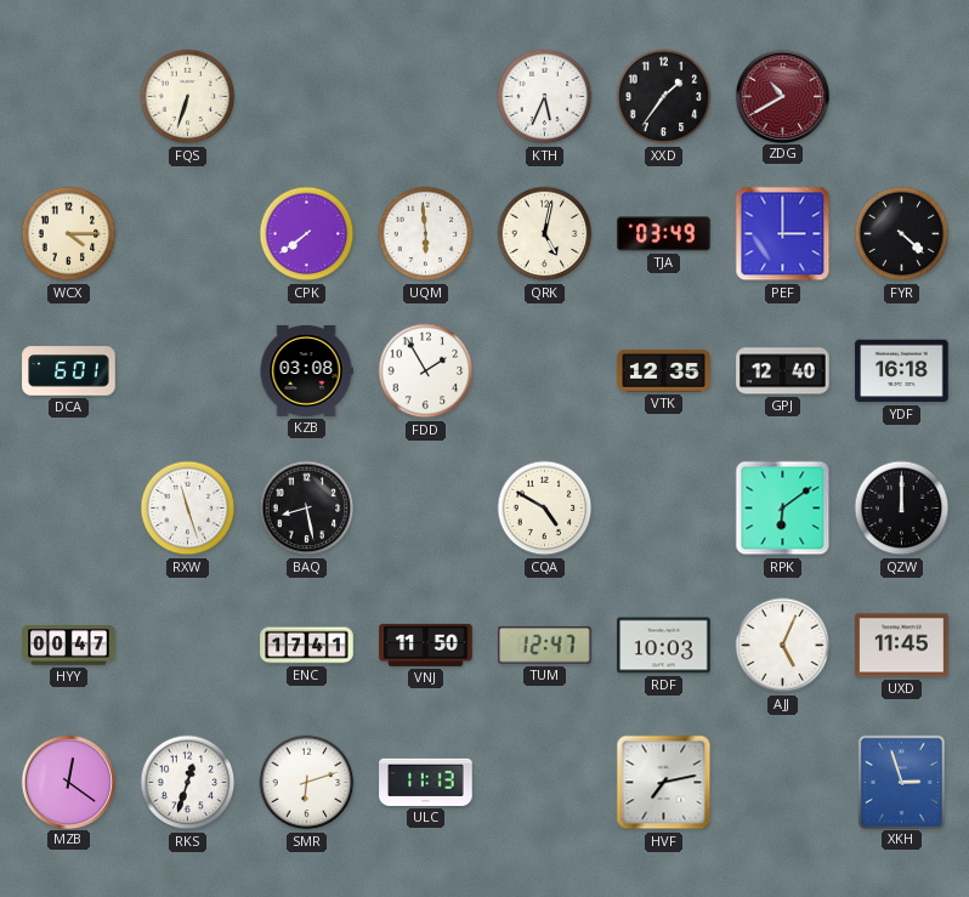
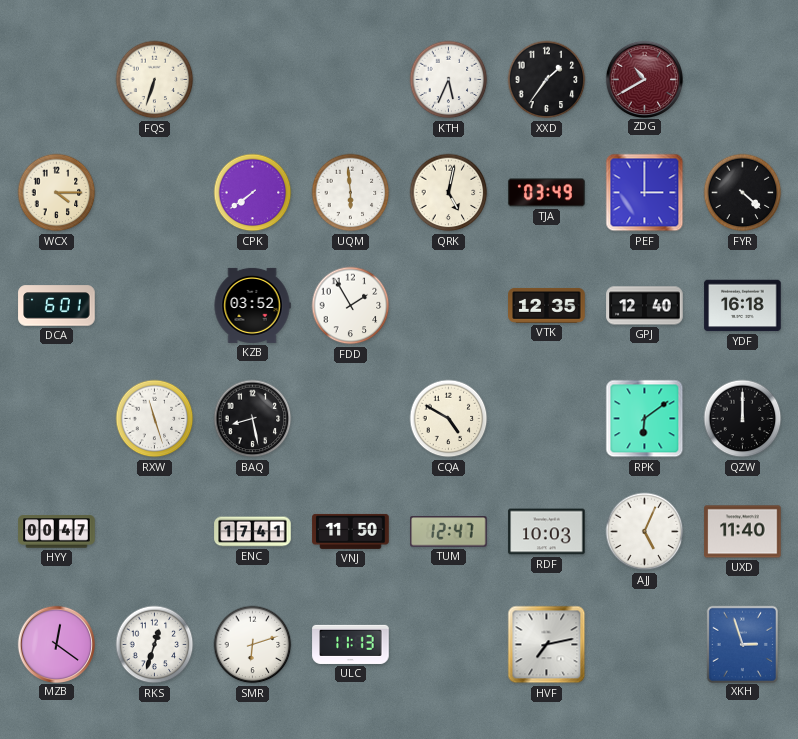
KZB: 03:08 -> 03:52
UXD: 11:45 -> 11:40
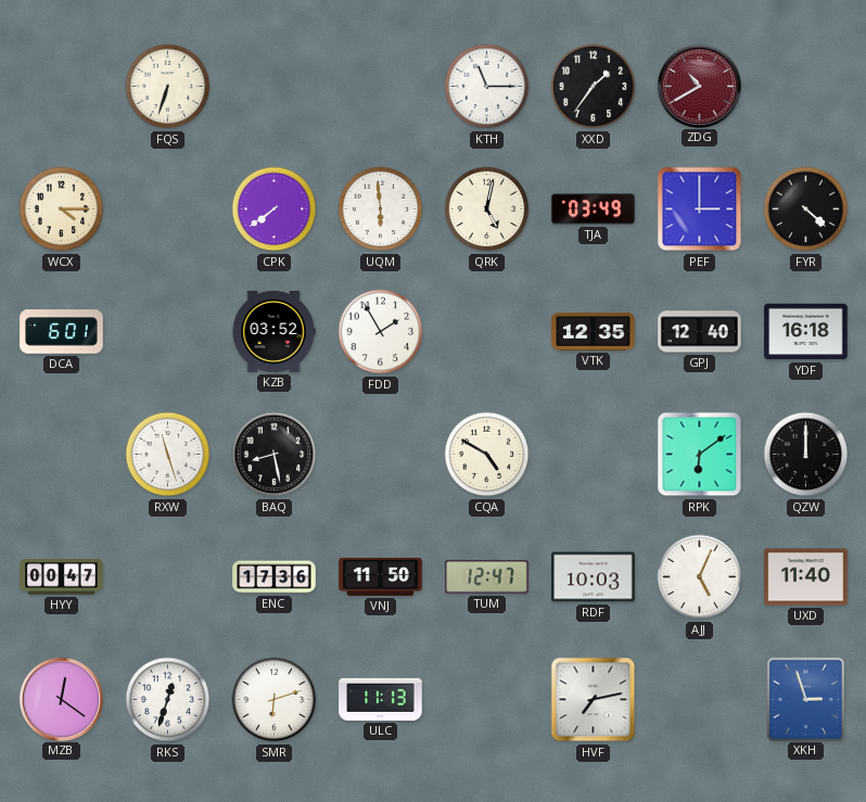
KTH: 5:34 -> 11:15
ENC: 17:41 -> 17:36
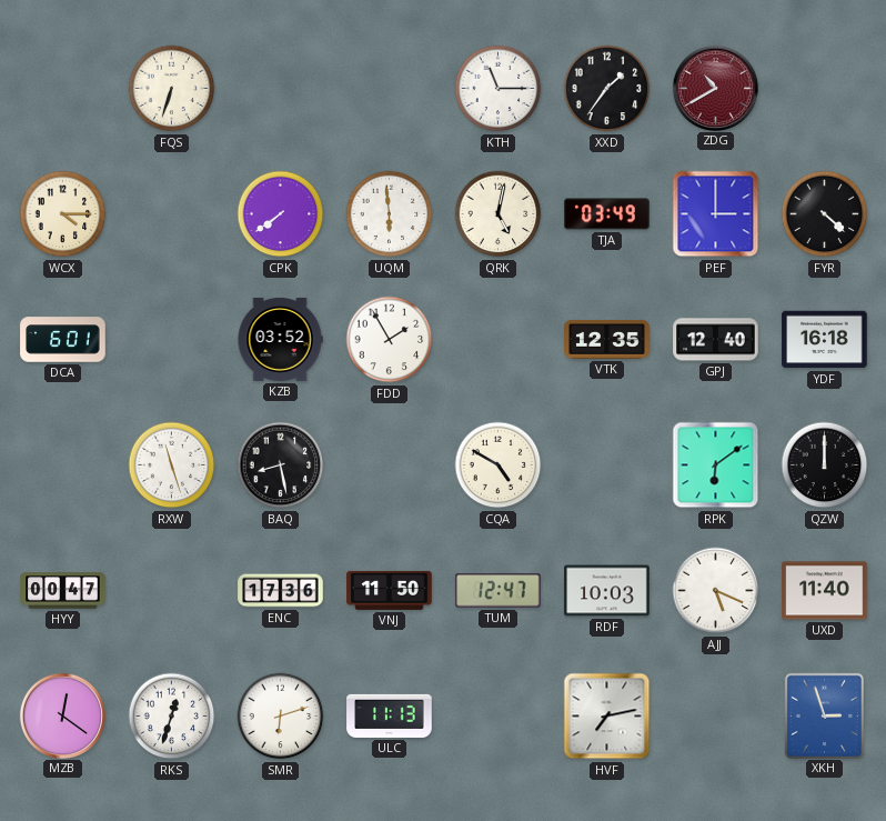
AJJ: 5:04 -> 5:19
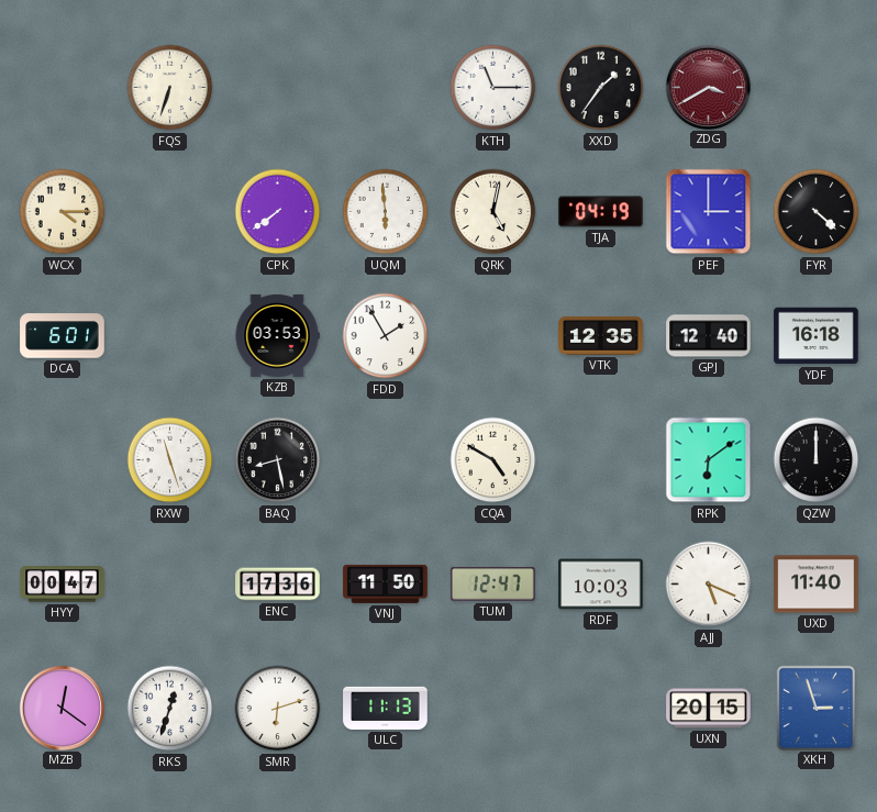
ZDG: 10:40 -> 3:40
TJA: 03:49 -> 04:19
KZB: 03:52 -> 03:53
HVF: 7:13 -> none
UXN: none -> 20:15
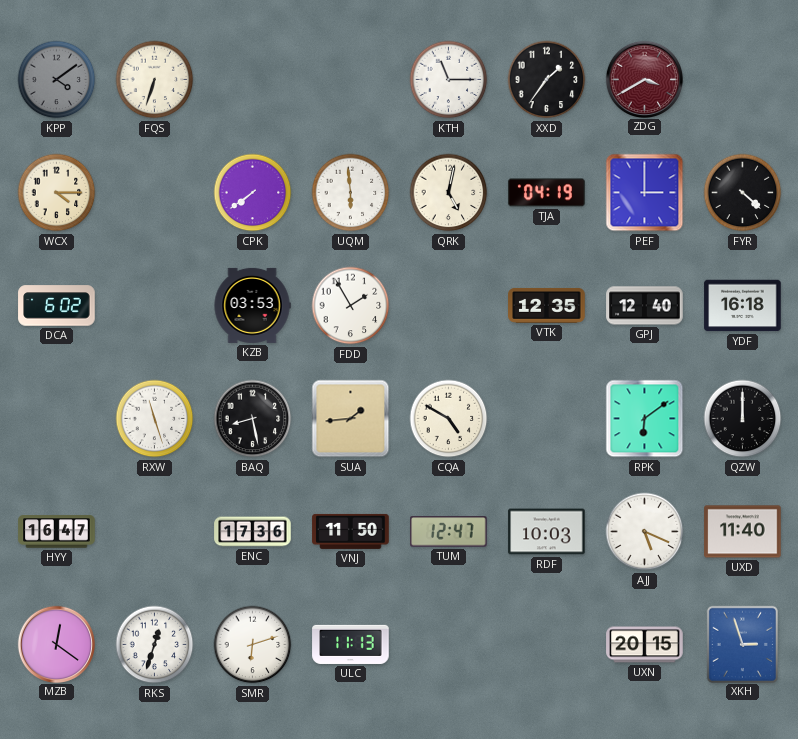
KPP: none -> 4:09
DCA: 6:01 -> 6:02
SUA: none -> 1:44
HYY: 00:47 -> 16:47
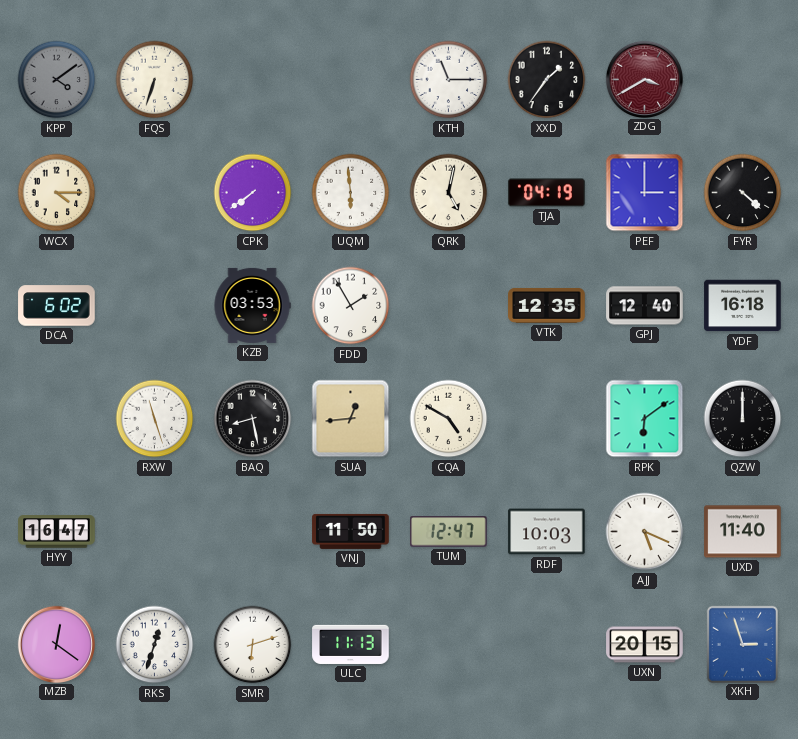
SUA: 1:44 -> 12:44
ENC: 17:36 -> none
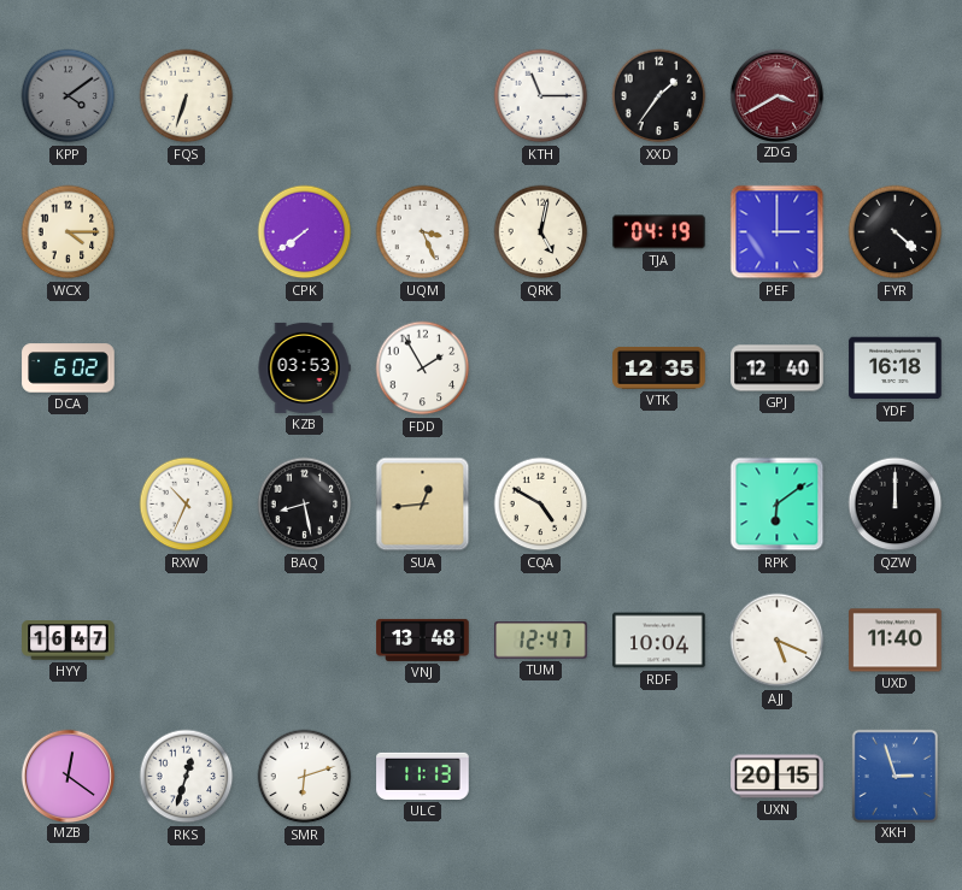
UQM: 5:59 -> 3:26
RXW: 11:27 -> 10:34
VNJ: 11:50 -> 13:48
RDF: 10:03 -> 10:04
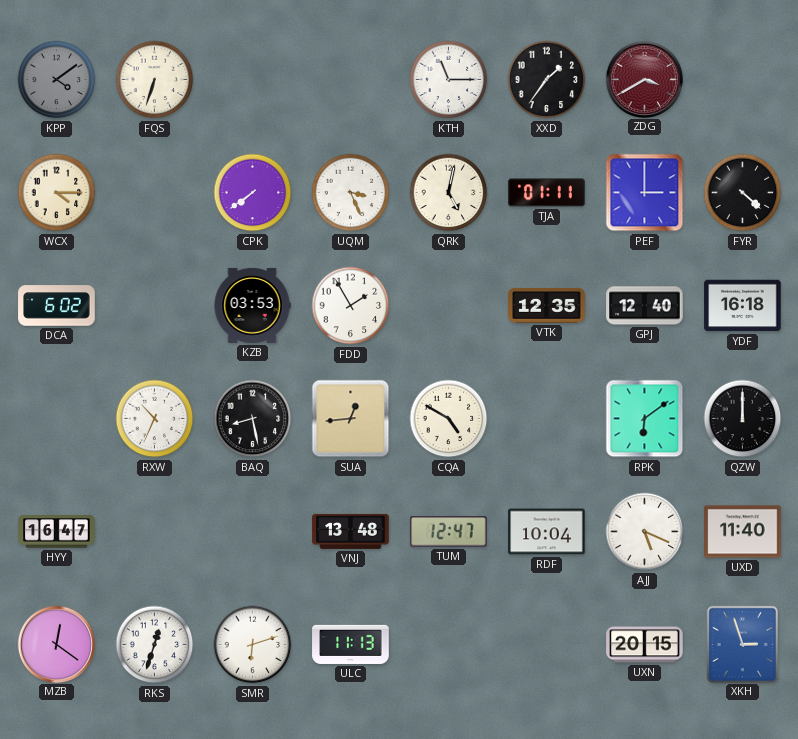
TJA: 04:19 -> 01:11
